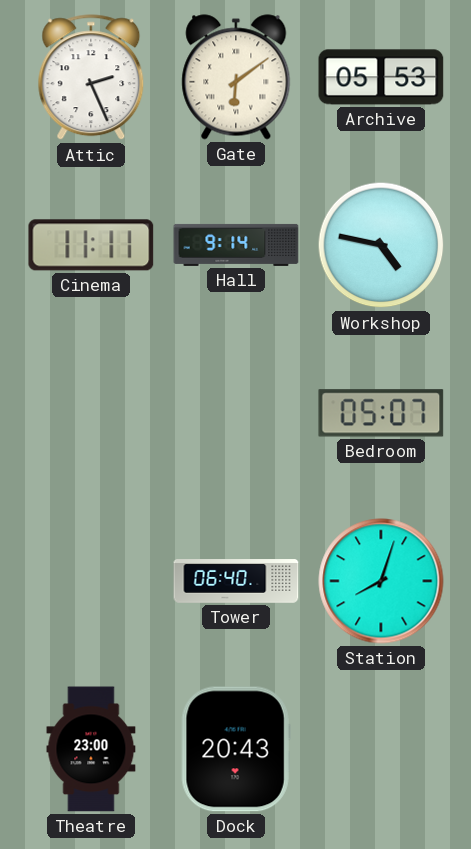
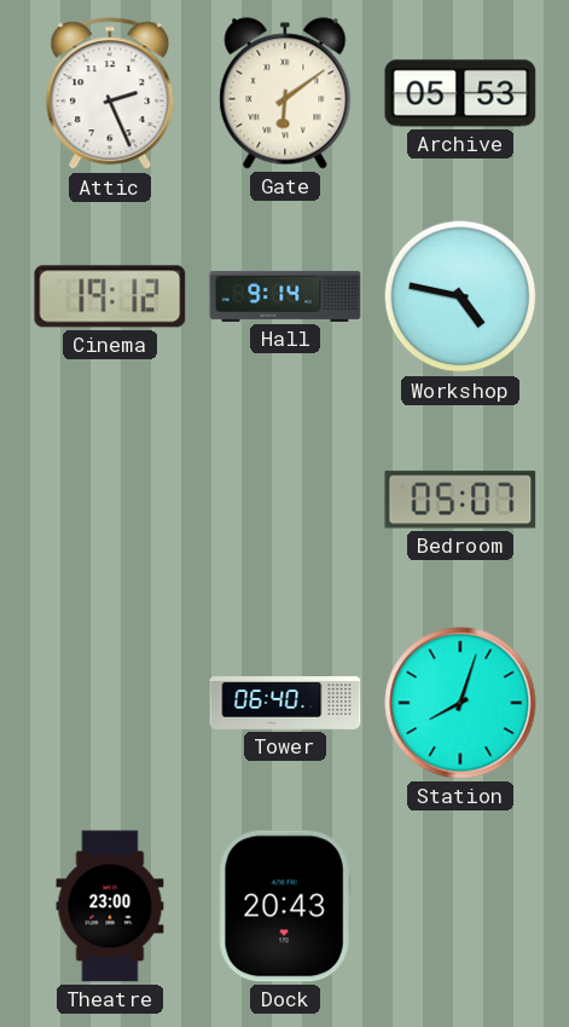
Cinema: 11:11 -> 19:12
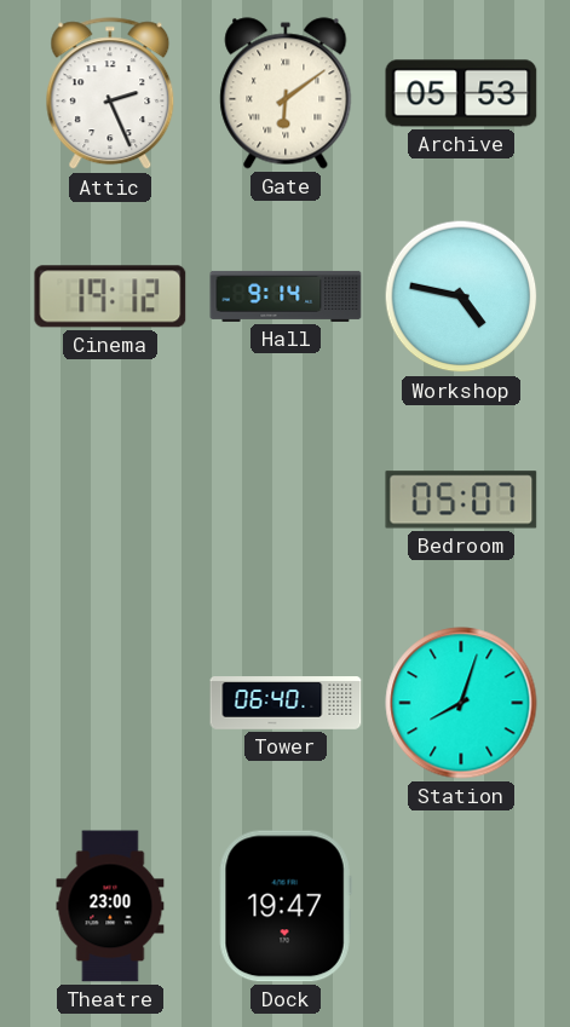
Dock: 20:43 -> 19:47
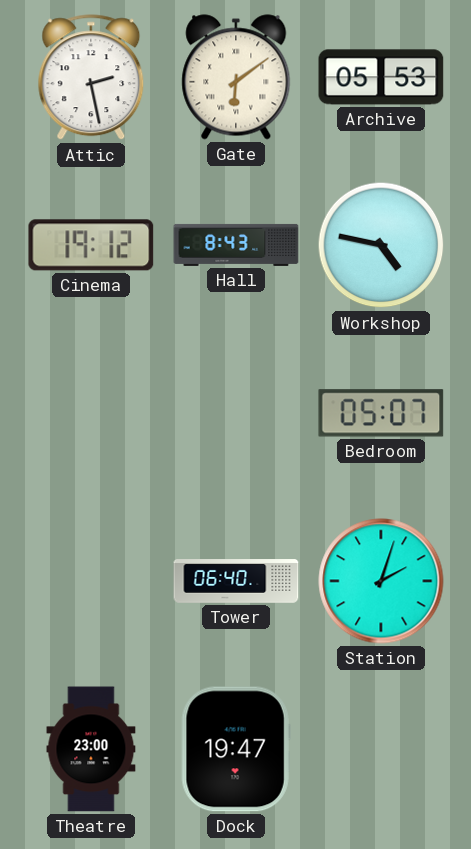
Attic: 2:26 -> 2:28
Hall: 9:14 -> 8:43
Station: 8:03 -> 2:03
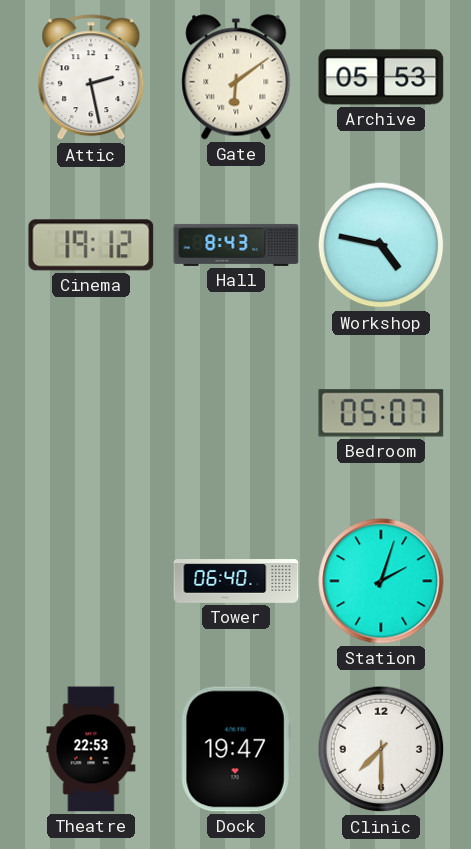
Theatre: 23:00 -> 22:53
Clinic: none -> 7:30
